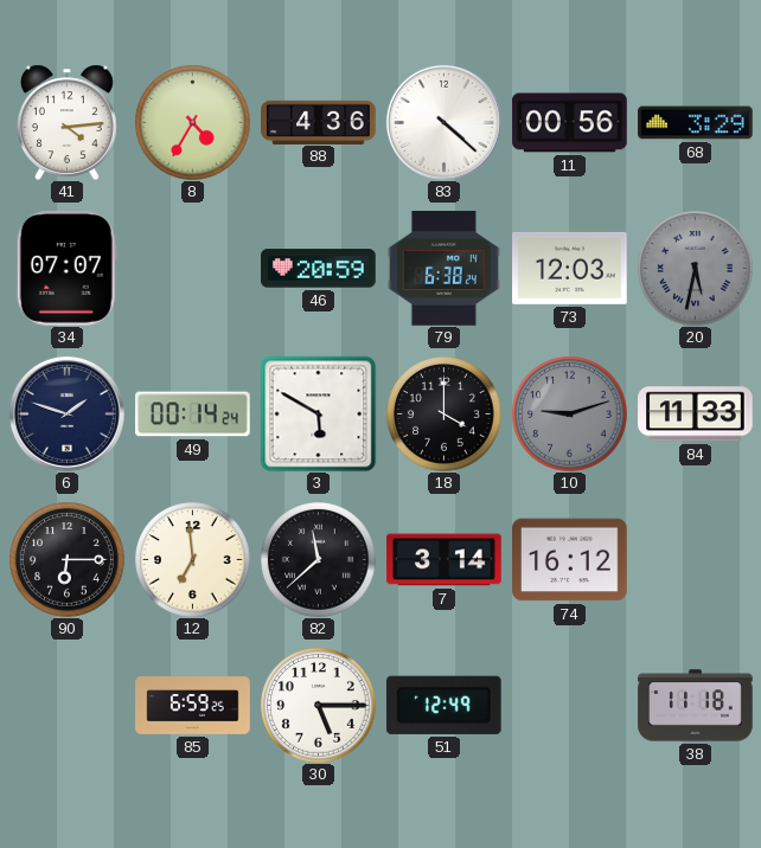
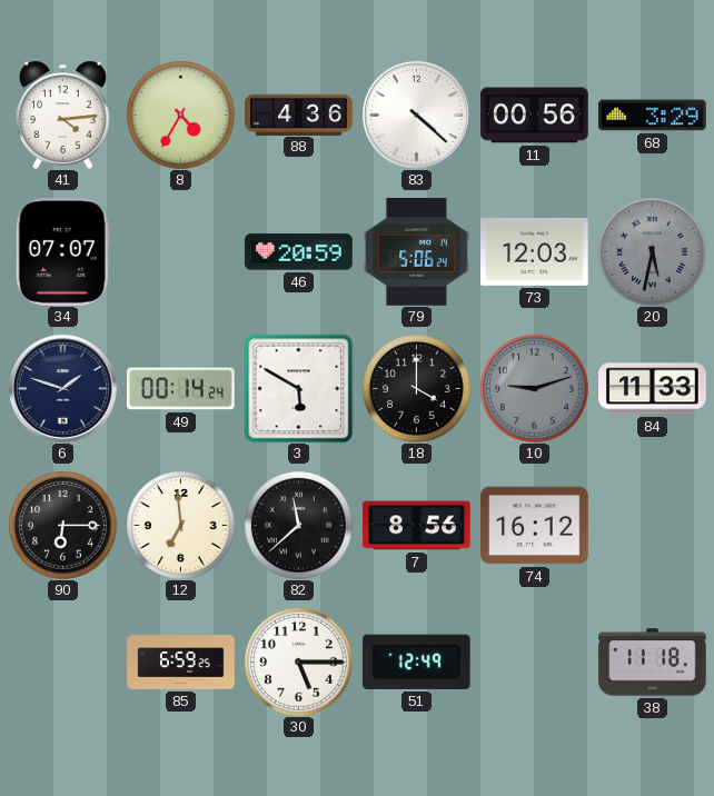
79: 6:38 -> 5:06
7: 3:14 -> 8:56
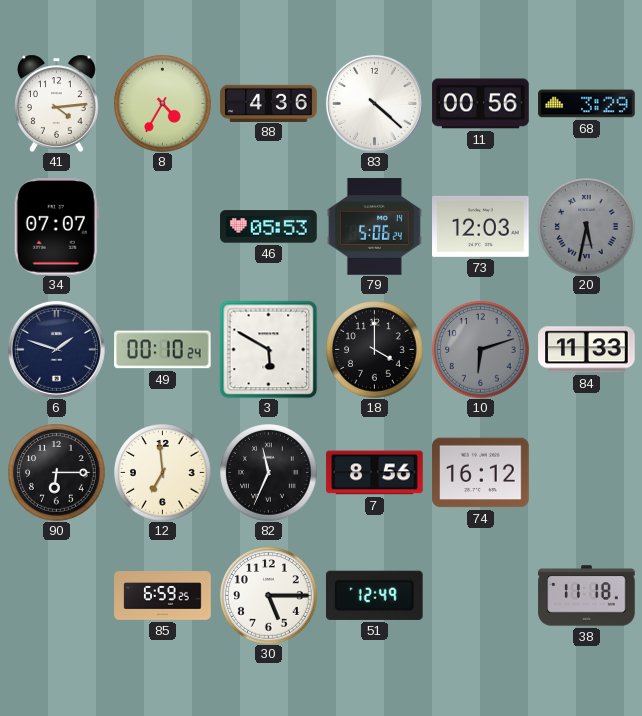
46: 20:59 -> 05:53
49: 00:14 -> 00:10
10: 9:12 -> 6:12
82: 11:38 -> 11:34
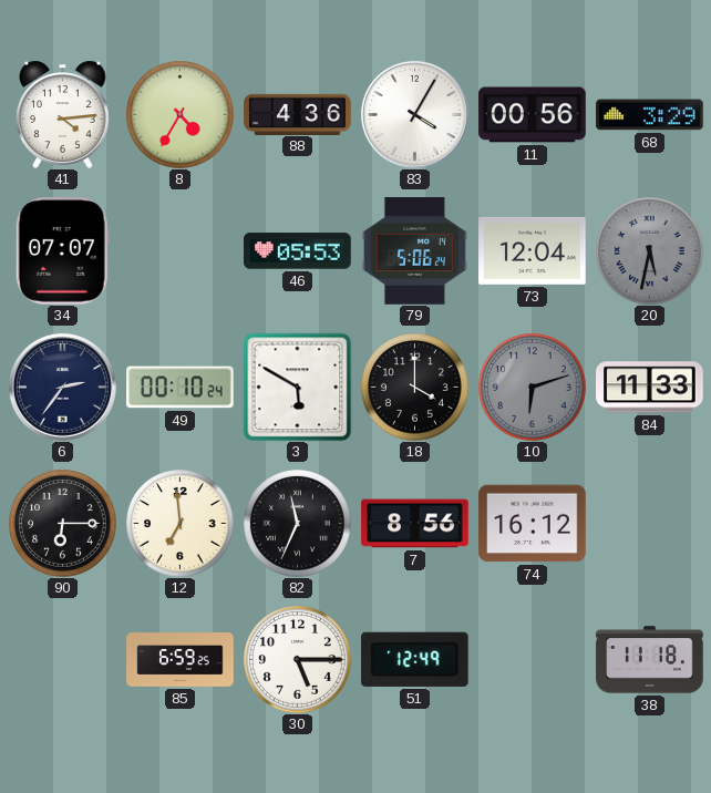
83: 4:22 -> 4:05
73: 12:03 -> 12:04
6: 1:48 -> 2:36
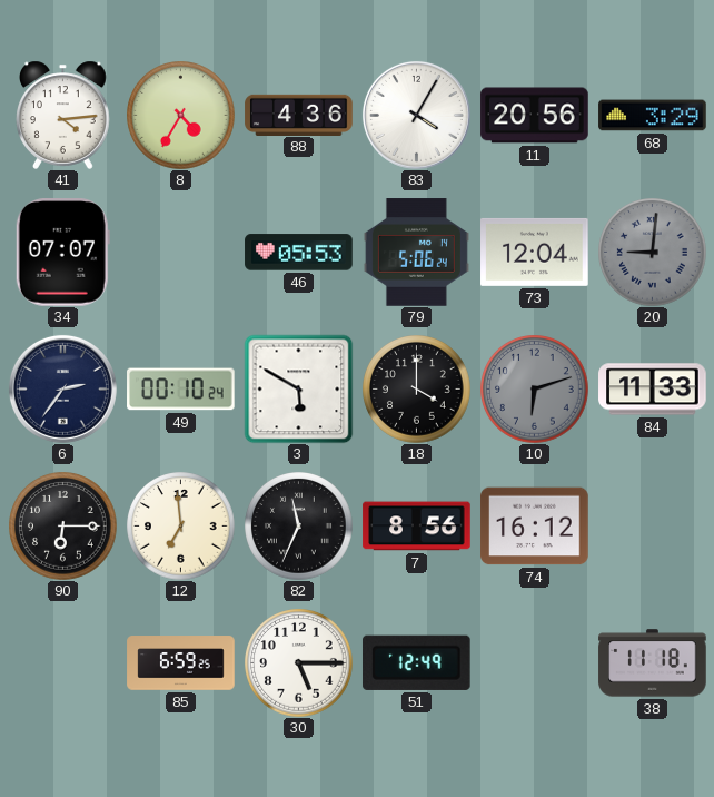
11: 00:56 -> 20:56
20: 5:32 -> 9:01
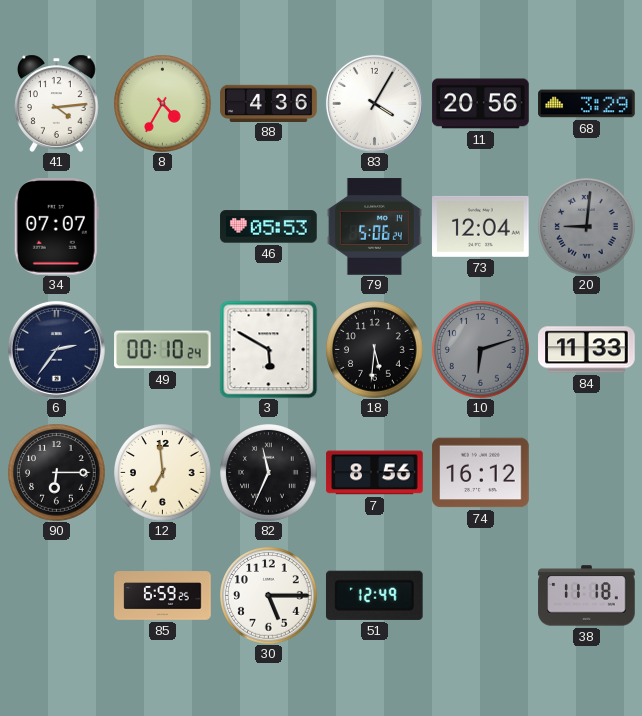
18: 4:00 -> 5:31
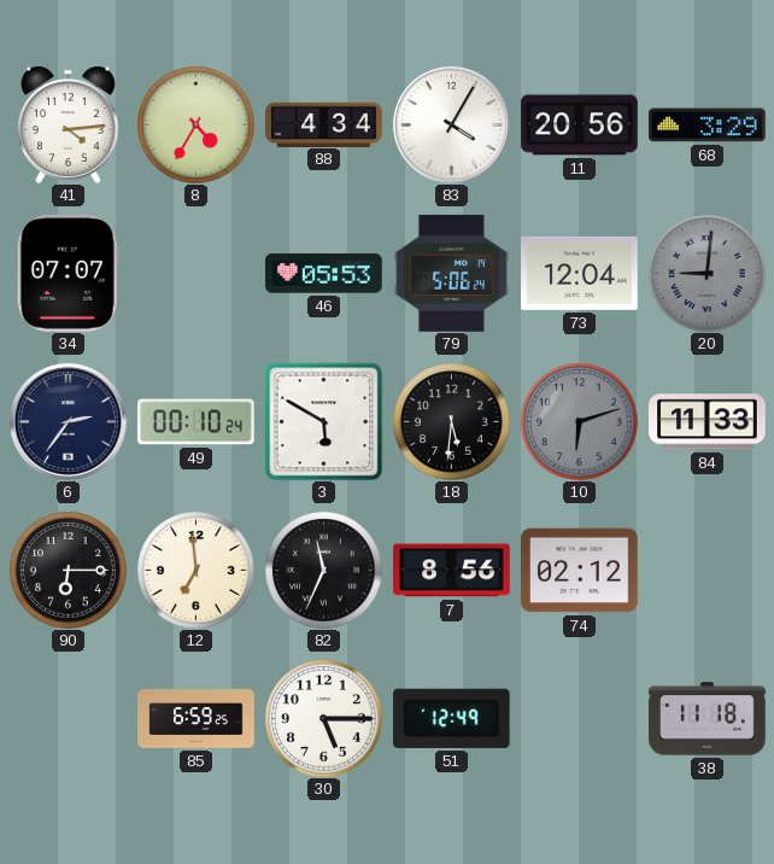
88: 4:36 -> 4:34
74: 16:12 -> 02:12
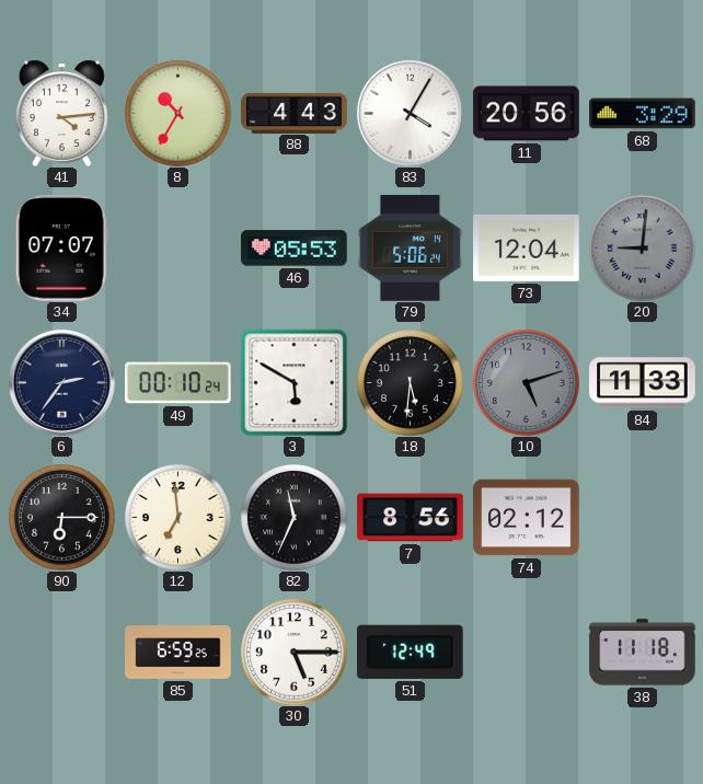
8: 4:35 -> 10:35
88: 4:34 -> 4:43
10: 6:12 -> 5:12
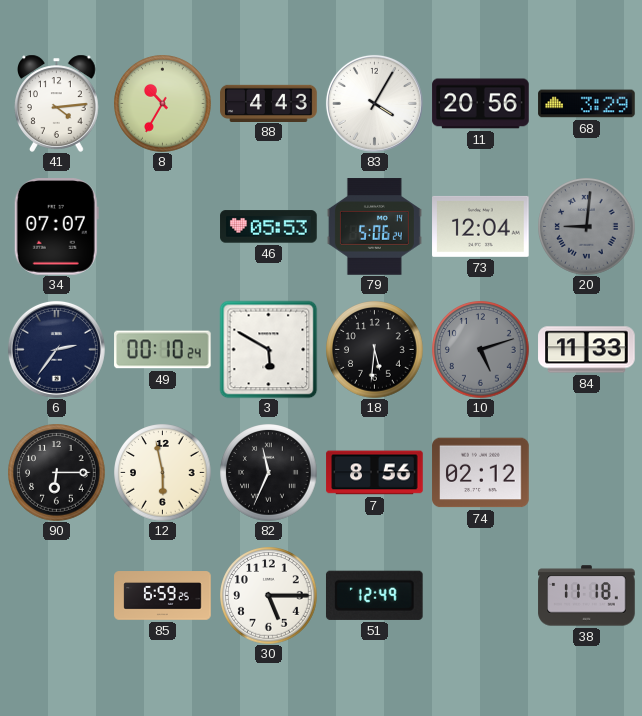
12: 6:59 -> 5:58
